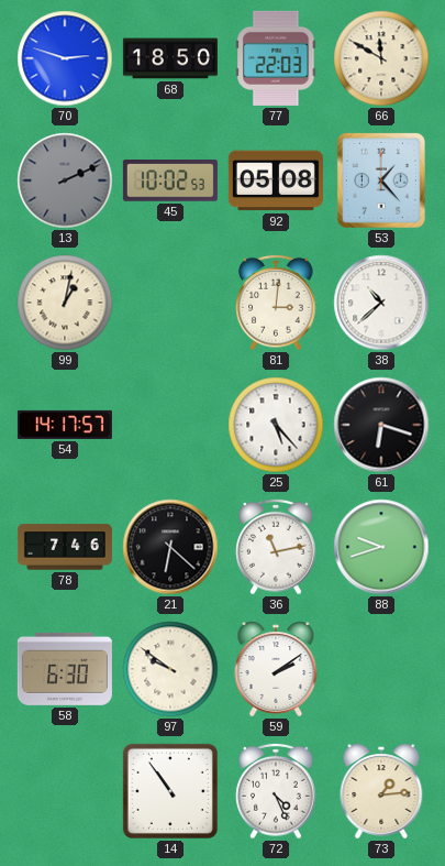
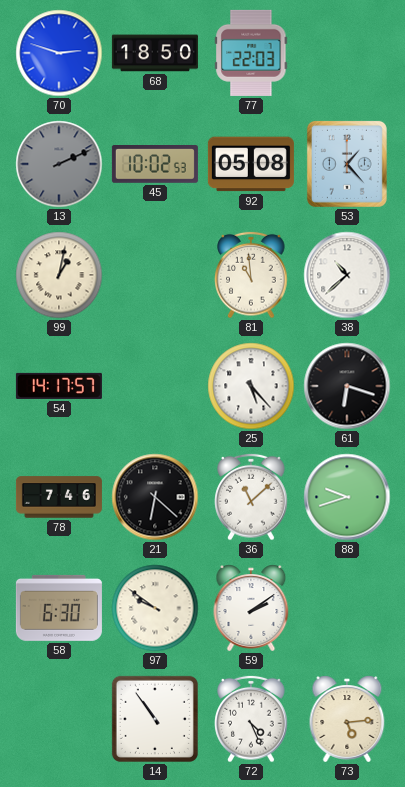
66: 11:50 -> none
81: 3:01 -> 10:59
36: 11:13 -> 11:08
73: 1:14 -> 5:14
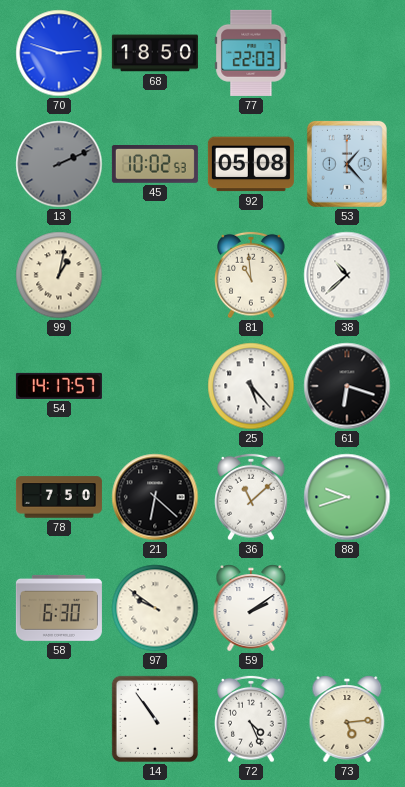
78: 7:46 -> 7:50
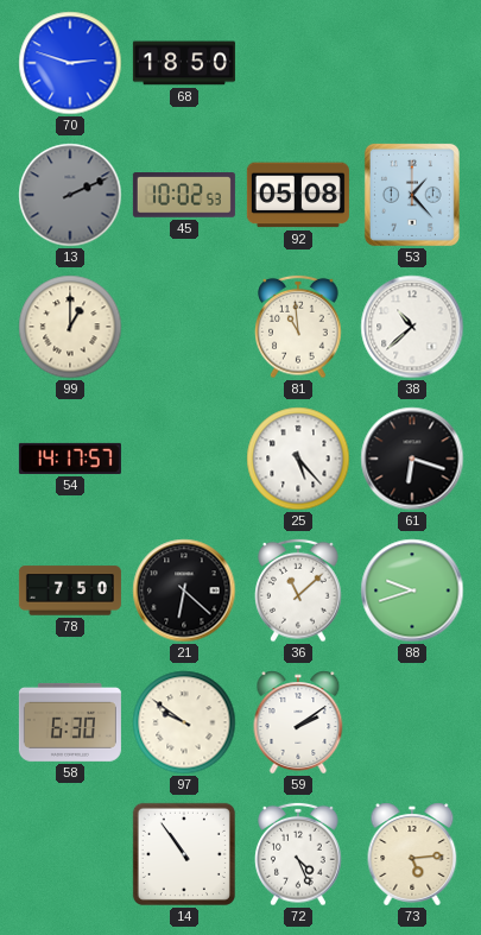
77: 22:03 -> none
99: 1:02 -> 1:00
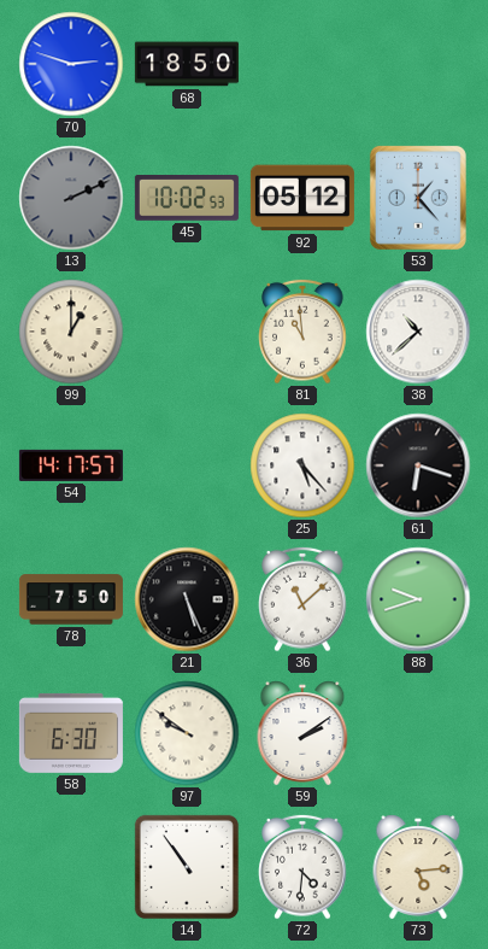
92: 05:08 -> 05:12
21: 6:22 -> 5:26
72: 4:26 -> 4:31
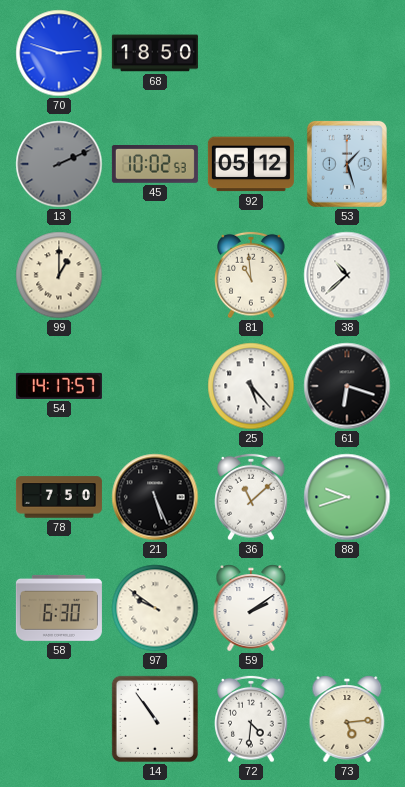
53: 1:23 -> 1:27
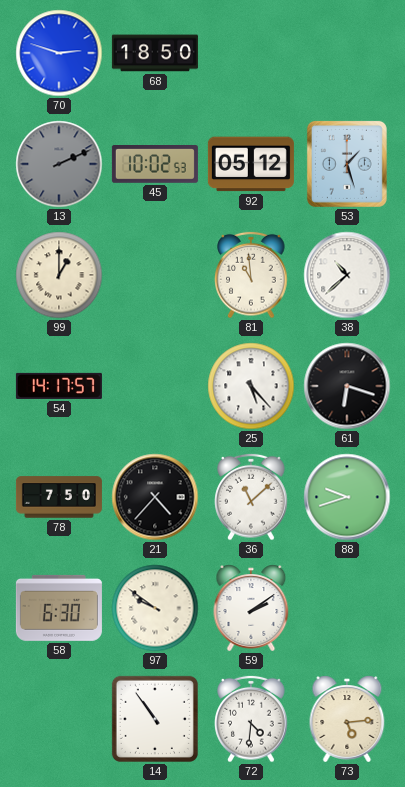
21: 5:26 -> 4:37
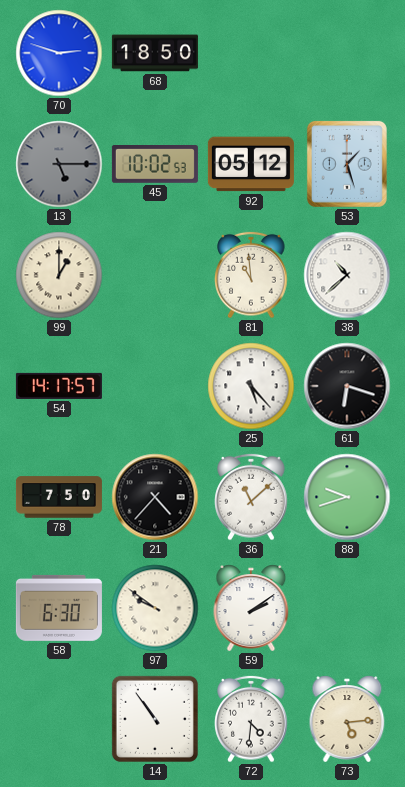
13: 2:11 -> 5:15
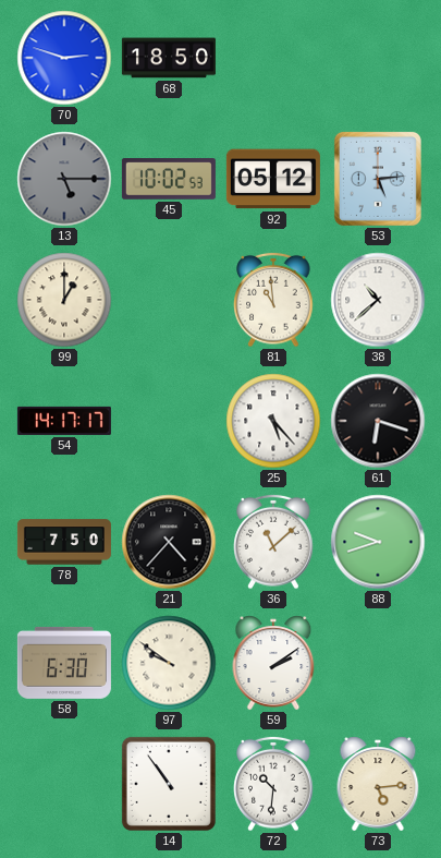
53: 1:27 -> 5:14
54: 14:17:57 -> 14:17:17
72: 4:31 -> 10:31
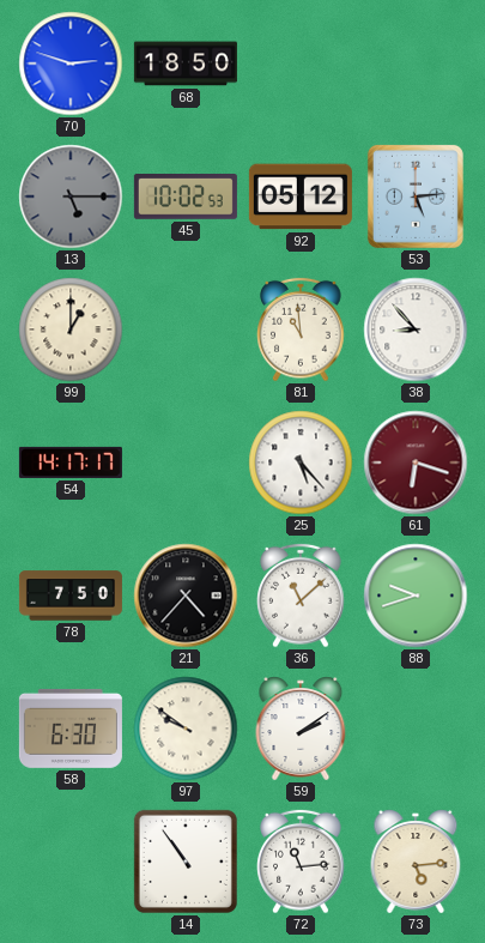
38: 10:38 -> 8:53
61 dial: black -> burgundy
72: 10:31 -> 11:14
